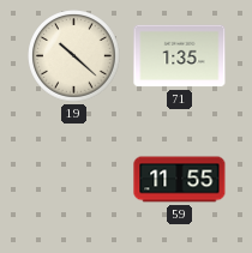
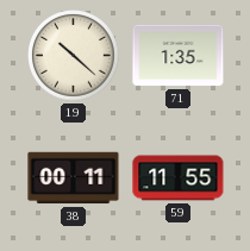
38: none -> 00:11
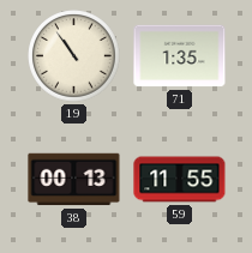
19: 10:22 -> 10:54
38: 00:11 -> 00:13
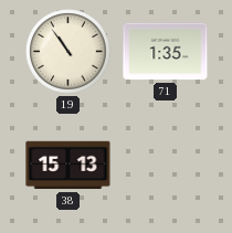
38: 00:13 -> 15:13
59: 11:55 -> none
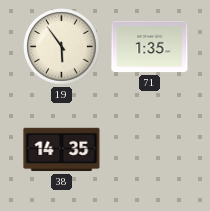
19: 10:54 -> 5:54
38: 15:13 -> 14:35
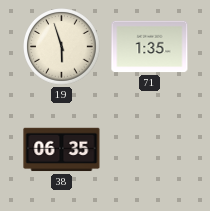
19: 5:54 -> 5:57
38: 14:35 -> 06:35
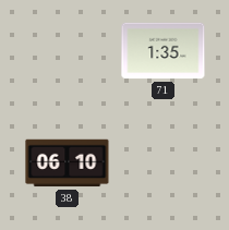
19: 5:57 -> none
38: 06:35 -> 06:10
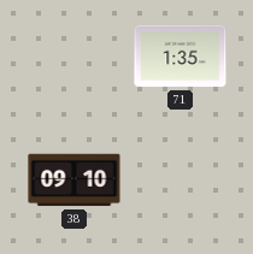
38: 06:10 -> 09:10
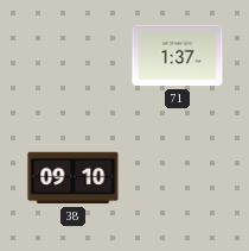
71: 1:35 -> 1:37
